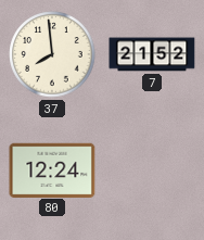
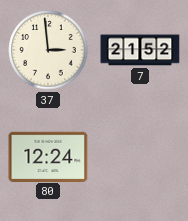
37: 7:59 -> 2:59
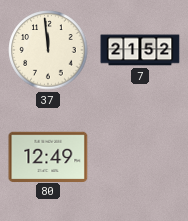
37: 2:59 -> 11:59
80: 12:24 -> 12:49
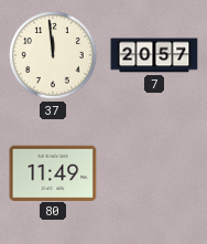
7: 21:52 -> 20:57
80: 12:49 -> 11:49
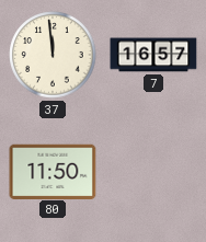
7: 20:57 -> 16:57
80: 11:49 -> 11:50
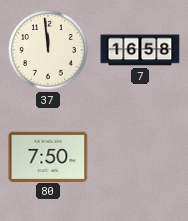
7: 16:57 -> 16:58
80: 11:50 -> 7:50
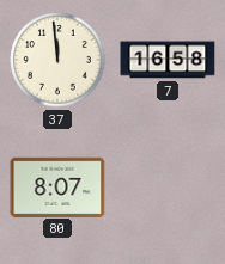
80: 7:50 -> 8:07
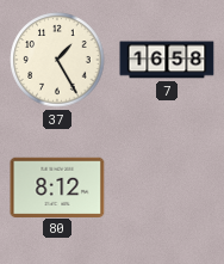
37: 11:59 -> 1:25
80: 8:07 -> 8:12
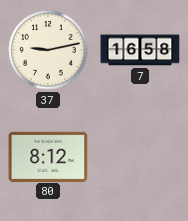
37: 1:25 -> 9:13
